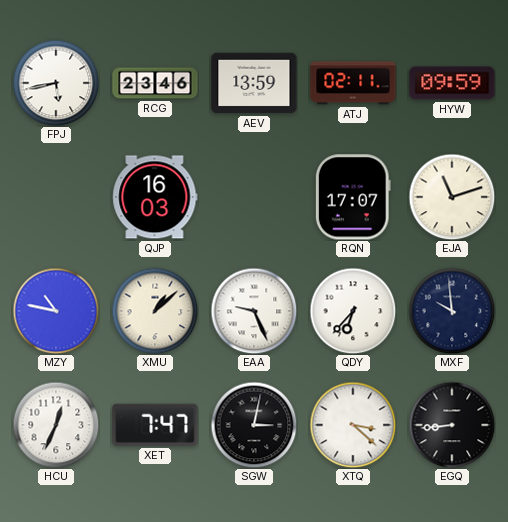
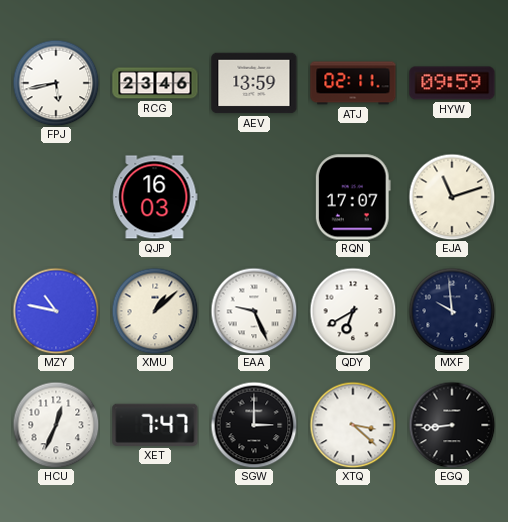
QDY: 6:37 -> 6:40
SGW: 3:02 -> 3:00
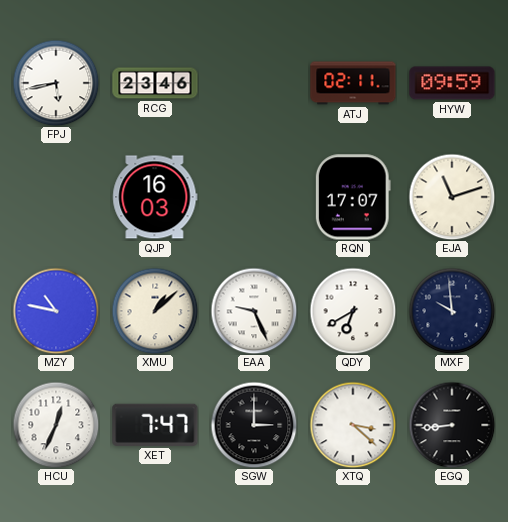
AEV: 13:59 -> none
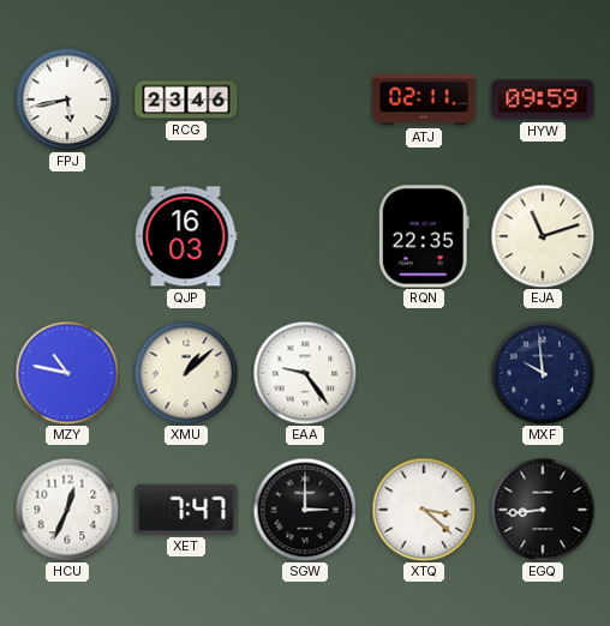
RQN: 17:07 -> 22:35
EAA: 9:26 -> 9:24
QDY: 6:40 -> none
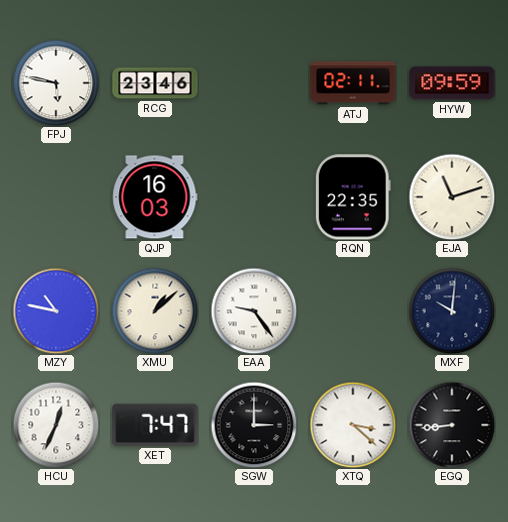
FPJ: 5:43 -> 5:47
MXF: 9:59 -> 10:01
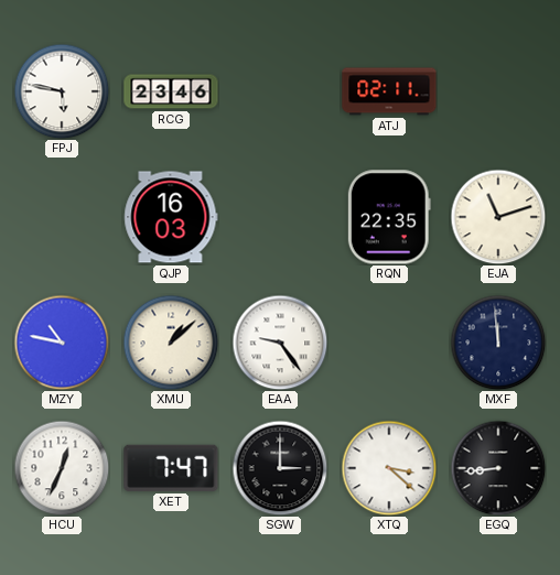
HYW: 09:59 -> none
MXF: 10:01 -> 11:59
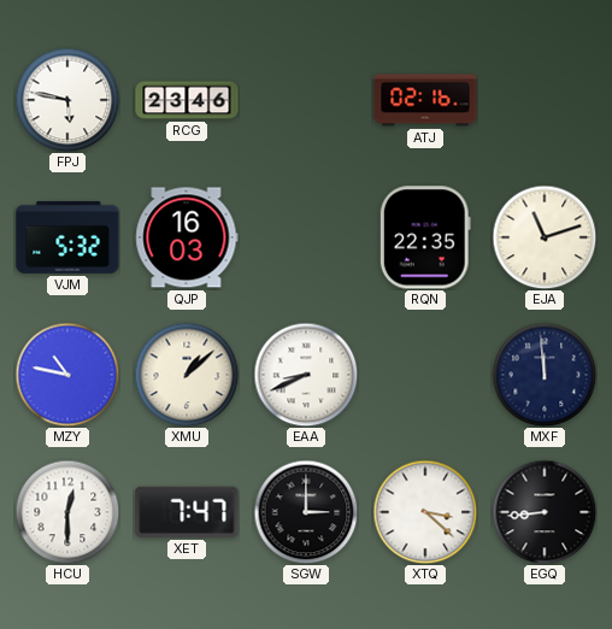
ATJ: 02:11 -> 02:16
VJM: none -> 5:32
EAA: 9:24 -> 8:41
HCU: 12:34 -> 12:30
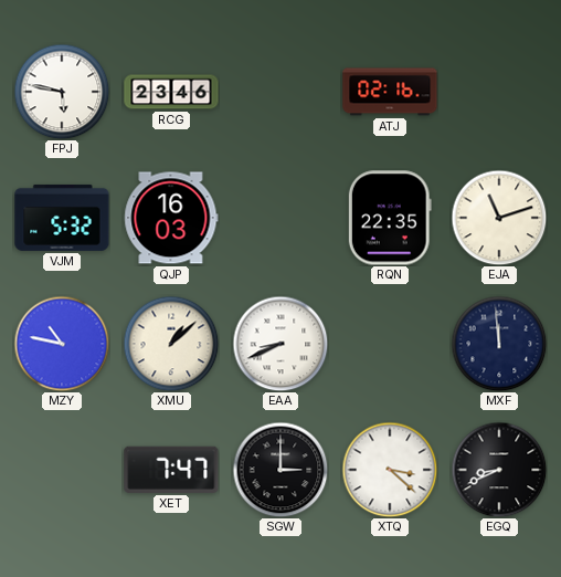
HCU: 12:30 -> none
EGQ: 8:44 -> 8:41
